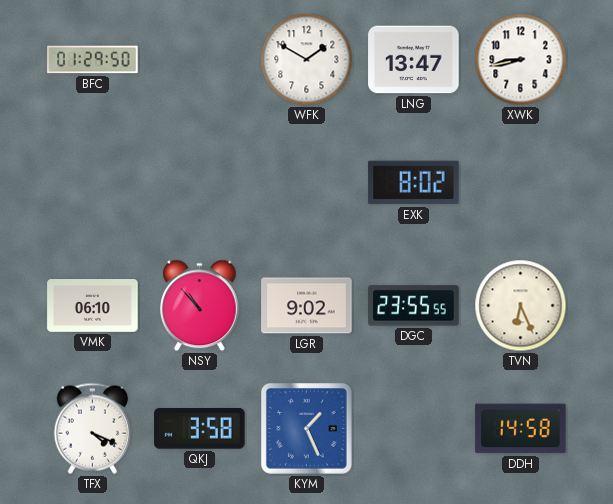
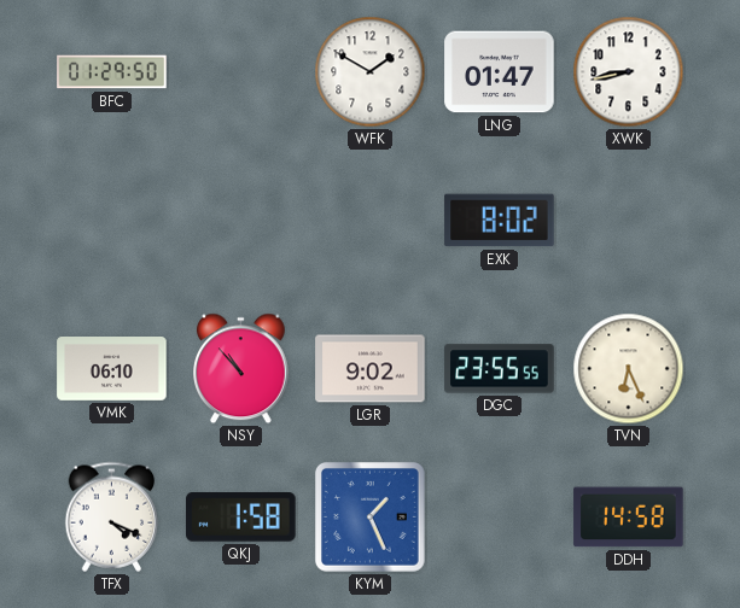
LNG: 13:47 -> 01:47
QKJ: 3:58 -> 1:58
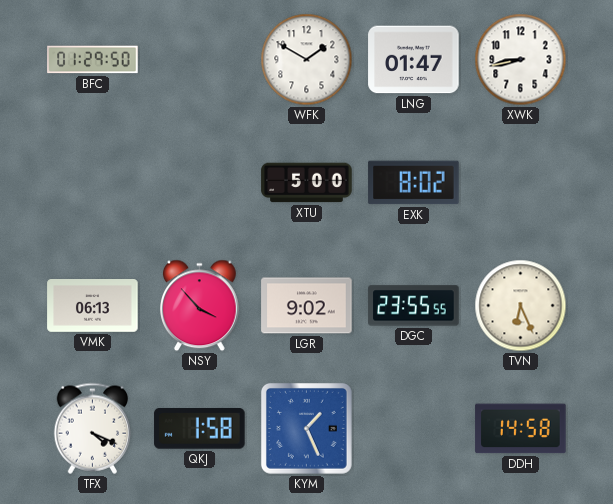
XTU: none -> 5:00
VMK: 06:10 -> 06:13
NSY: 10:53 -> 3:53
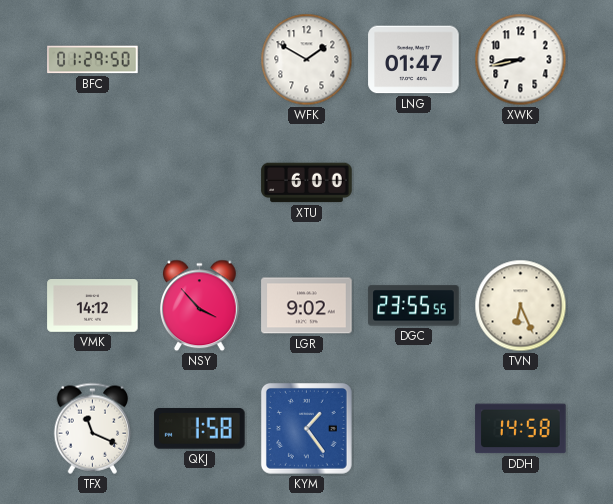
XTU: 5:00 -> 6:00
EXK: 8:02 -> none
VMK: 06:13 -> 14:12
TFX: 4:19 -> 11:19
KYM: 1:26 -> 1:24
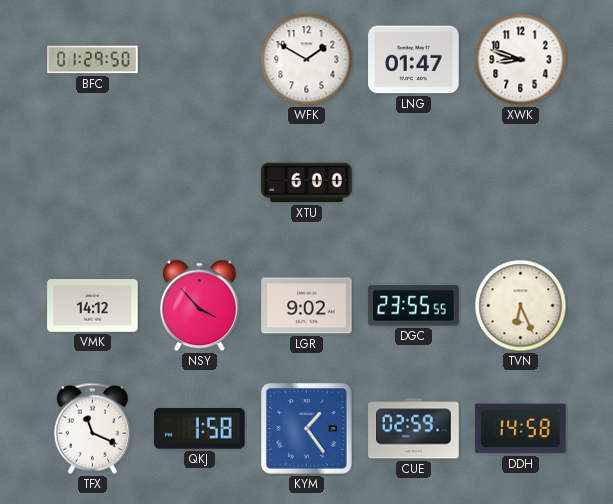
XWK: 8:43 -> 8:48
CUE: none -> 02:59
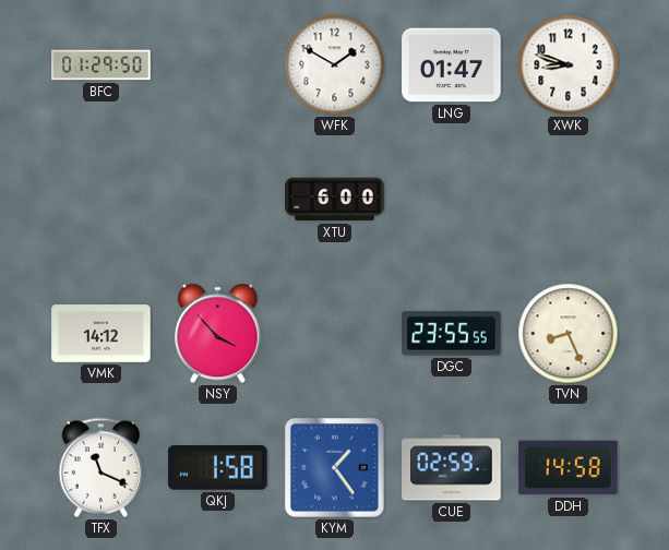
LGR: 9:02 -> none
TVN: 6:26 -> 8:26
